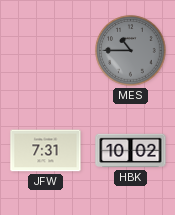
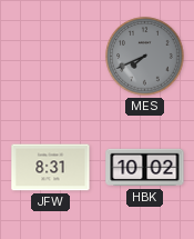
MES: 10:45 -> 7:41
JFW: 7:31 -> 8:31
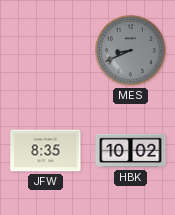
MES: 7:41 -> 8:41
JFW: 8:31 -> 8:35
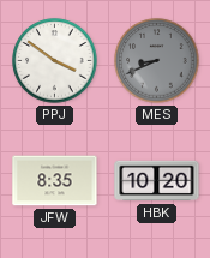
PPJ: none -> 3:51
HBK: 10:02 -> 10:20
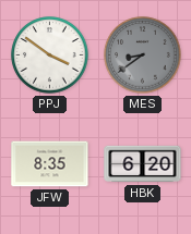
MES: 8:41 -> 8:39
HBK: 10:20 -> 6:20
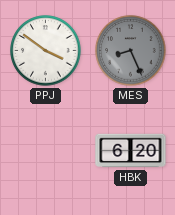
MES: 8:39 -> 8:26
JFW: 8:35 -> none
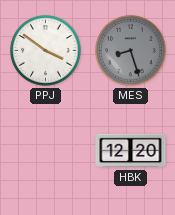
MES: 8:26 -> 8:27
HBK: 6:20 -> 12:20
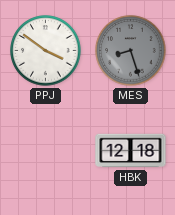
HBK: 12:20 -> 12:18
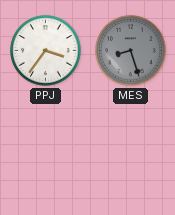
PPJ: 3:51 -> 3:36
HBK: 12:18 -> none
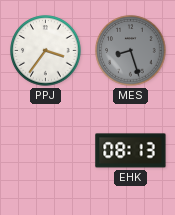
EHK: none -> 08:13
